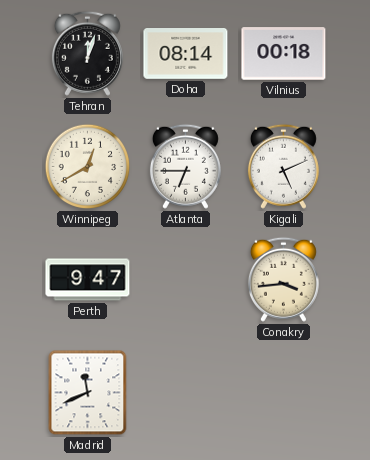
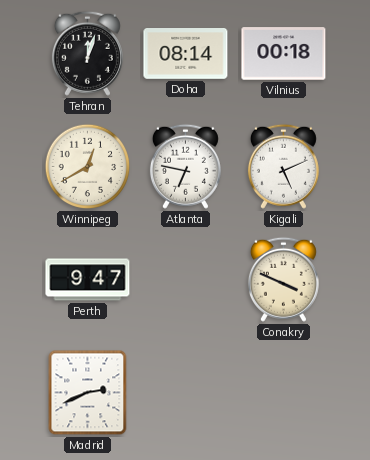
Atlanta: 6:45 -> 6:47
Conakry: 3:44 -> 3:49
Madrid: 11:41 -> 2:41
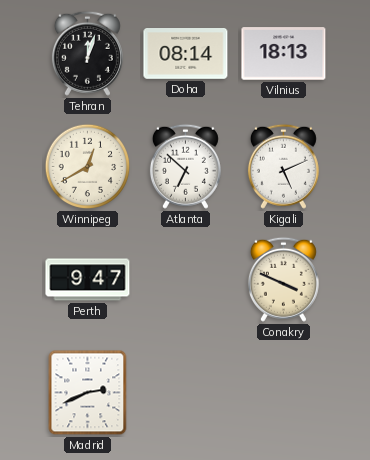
Vilnius: 00:18 -> 18:13
Atlanta: 6:47 -> 6:52
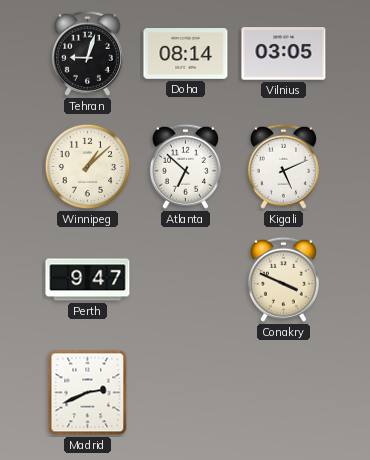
Tehran: 12:03 -> 9:03
Vilnius: 18:13 -> 03:05
Winnipeg: 12:40 -> 1:08
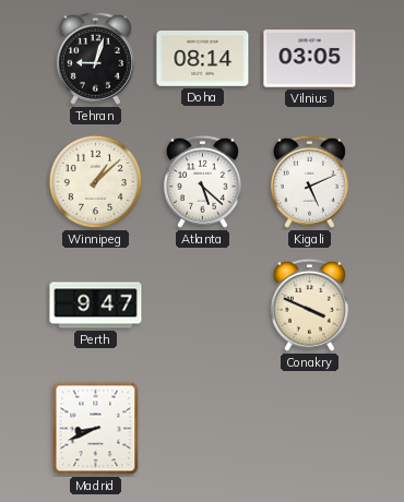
Atlanta: 6:52 -> 5:22
Madrid: 2:41 -> 8:41
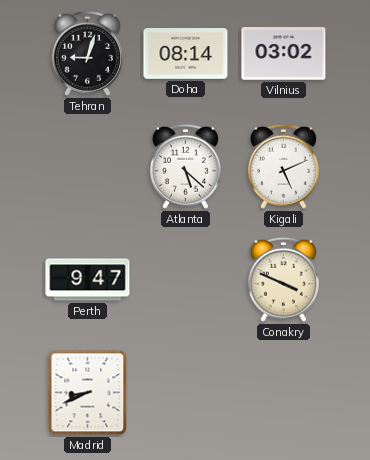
Vilnius: 03:05 -> 03:02
Winnipeg: 1:08 -> none
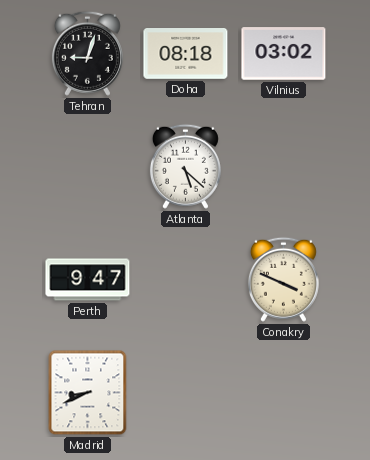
Doha: 08:14 -> 08:18
Kigali: 5:11 -> none
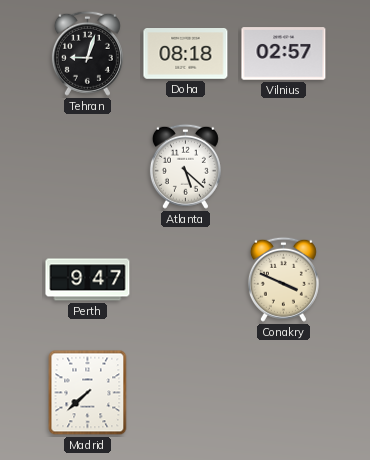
Vilnius: 03:02 -> 02:57
Madrid: 8:41 -> 7:38
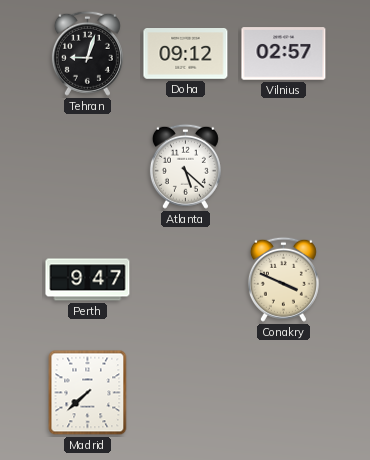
Doha: 08:18 -> 09:12
